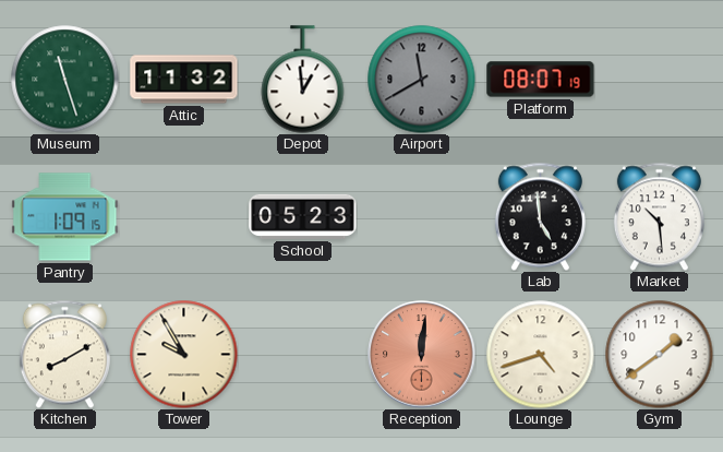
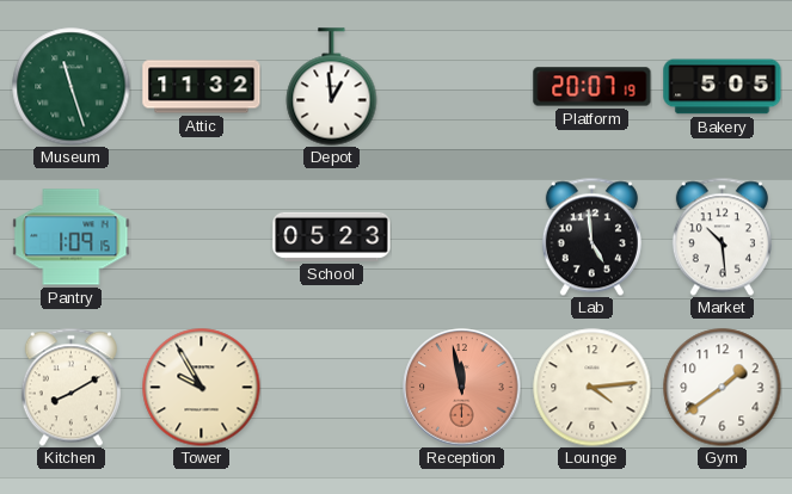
Airport: 11:40 -> none
Platform: 08:07 -> 20:07
Bakery: none -> 5:05
Reception: 12:01 -> 11:58
Lounge: 4:42 -> 4:14
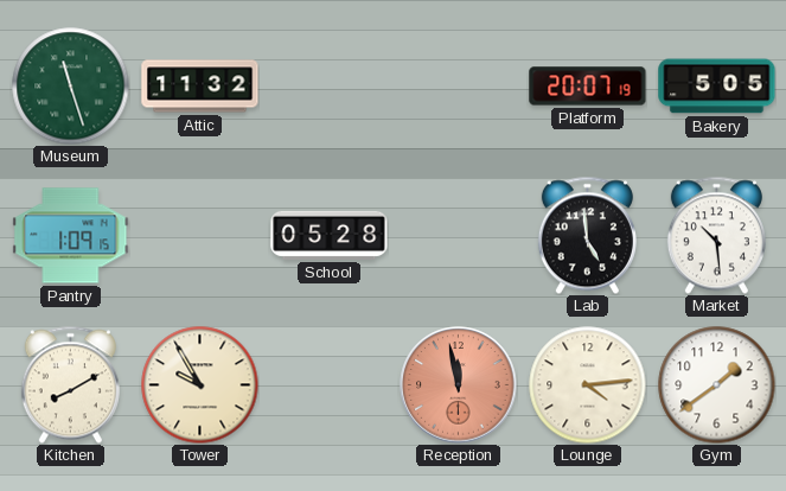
Depot: 12:59 -> none
School: 05:23 -> 05:28
